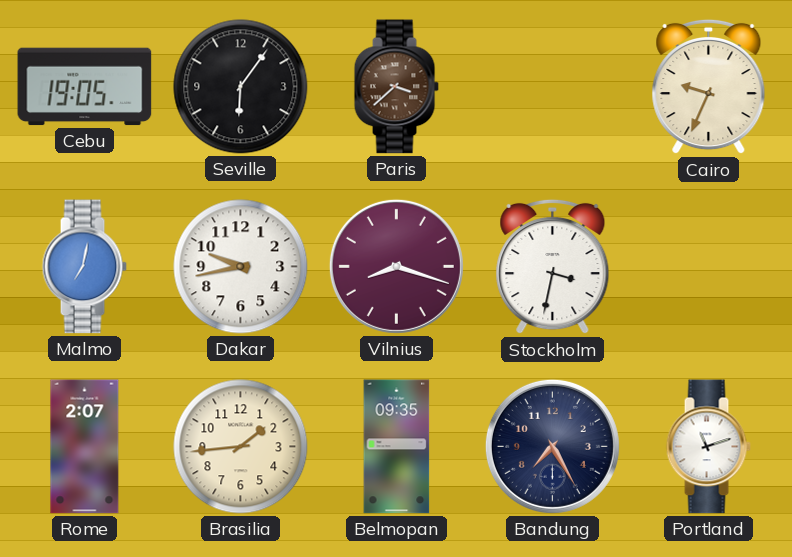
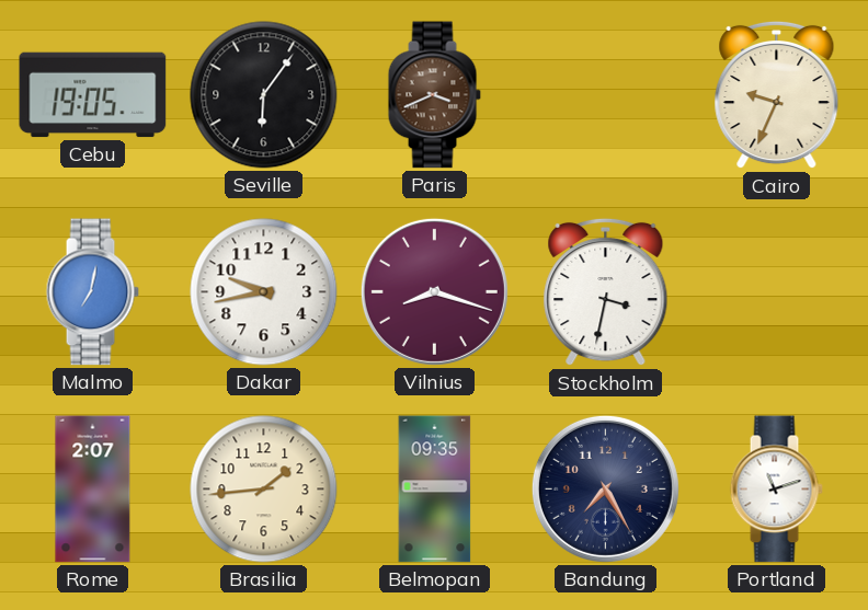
Paris: 3:38 -> 3:41
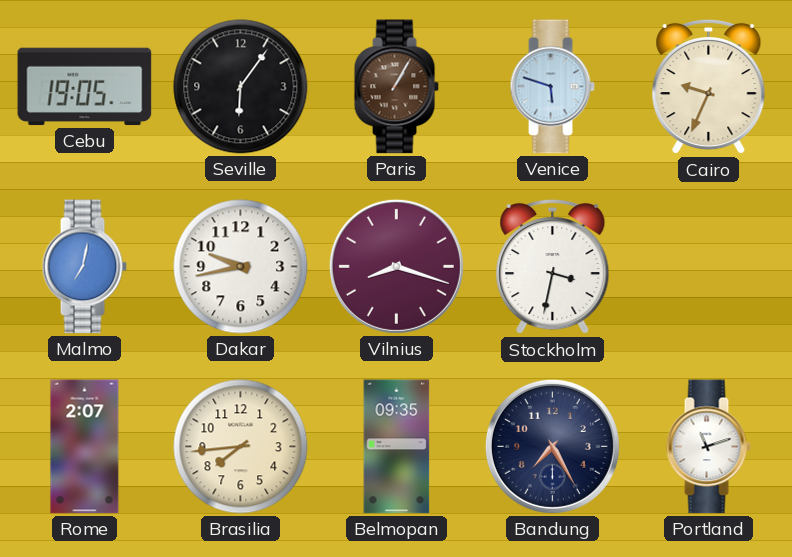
Paris: 3:41 -> 1:05
Venice: none -> 5:48
Brasilia: 1:44 -> 7:44
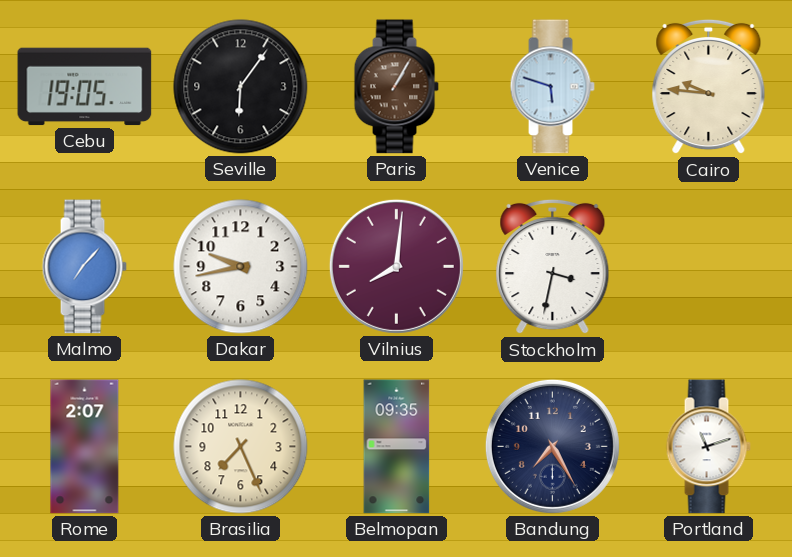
Cairo: 9:34 -> 9:46
Malmo: 7:02 -> 7:07
Vilnius: 8:18 -> 8:01
Brasilia: 7:44 -> 7:26
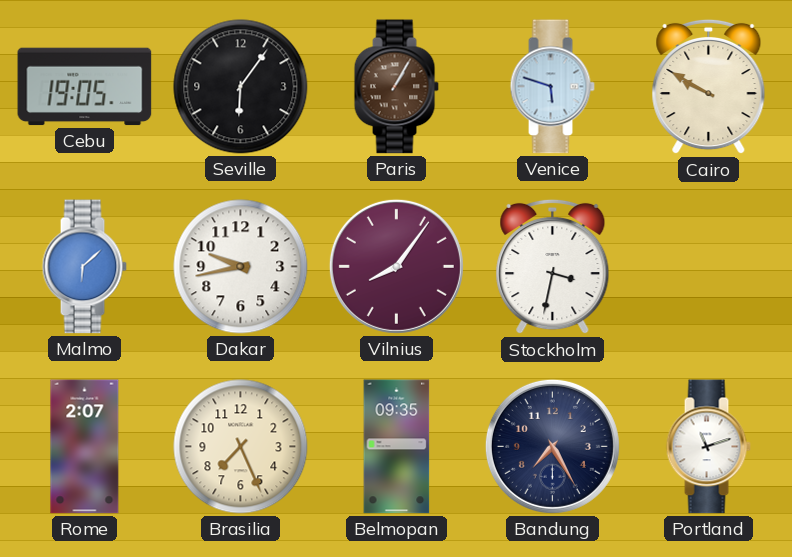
Cairo: 9:46 -> 9:50
Malmo: 7:07 -> 6:08
Vilnius: 8:01 -> 8:06
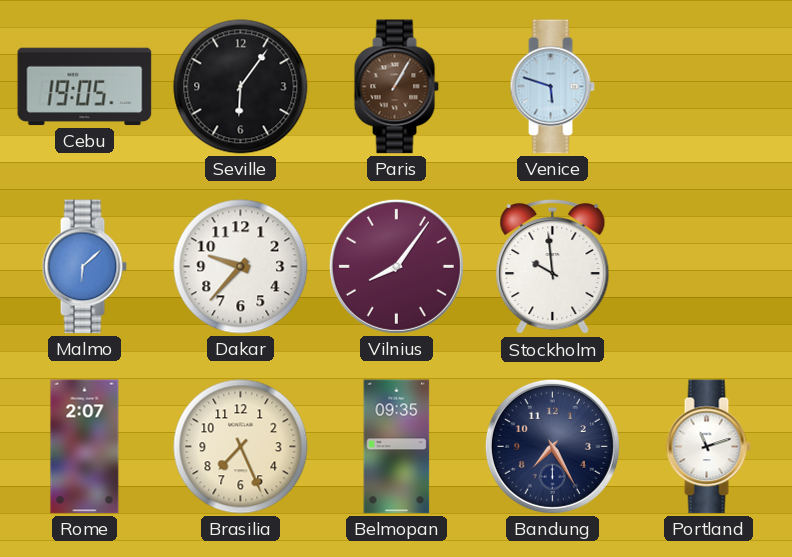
Cairo: 9:50 -> none
Dakar: 9:43 -> 9:37
Stockholm: 3:32 -> 9:59
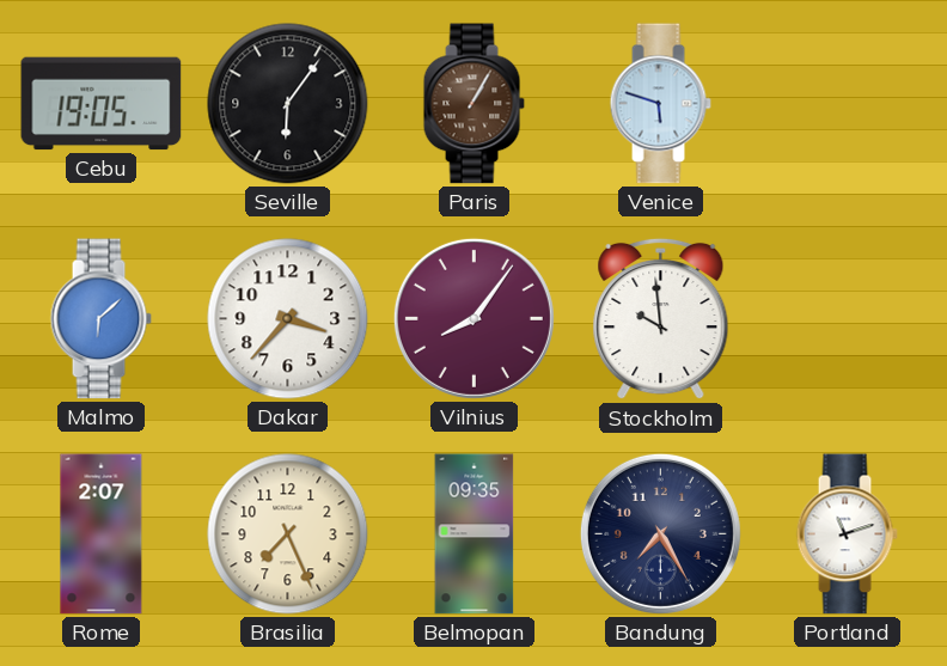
Dakar: 9:37 -> 3:37
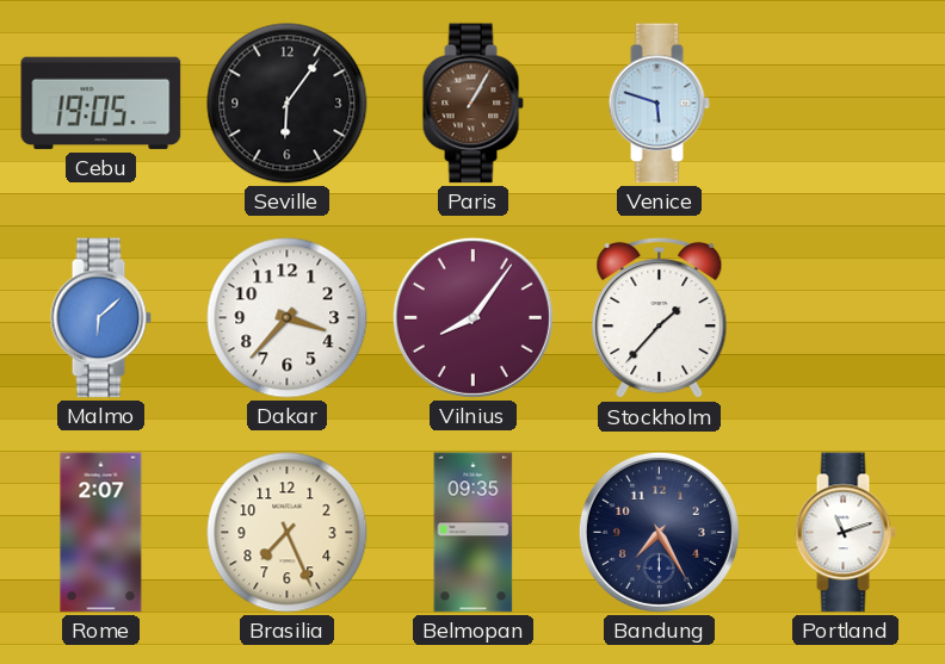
Stockholm: 9:59 -> 1:37
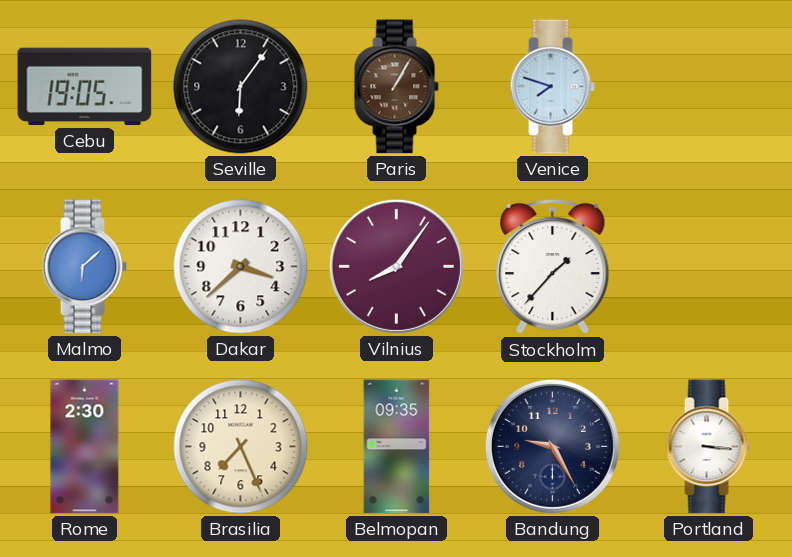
Venice: 5:48 -> 7:48
Dakar: 3:37 -> 3:38
Rome: 2:07 -> 2:30
Bandung: 7:25 -> 9:25
Portland: 11:12 -> 3:16
